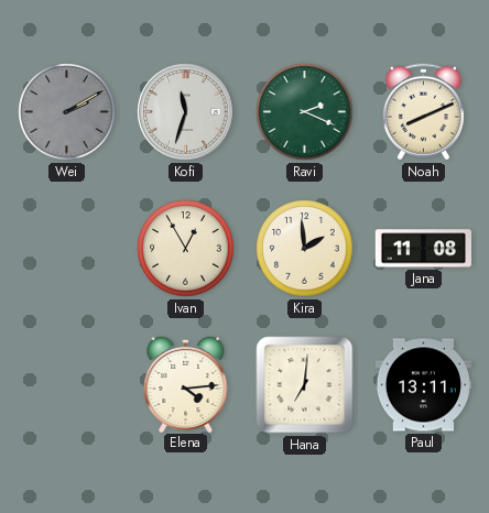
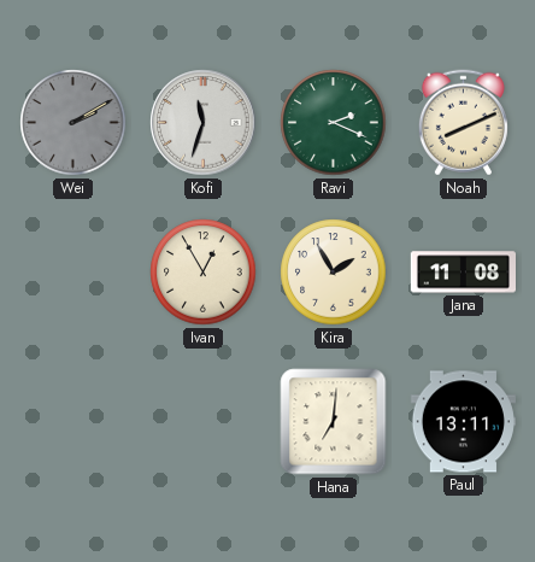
Kira: 1:59 -> 1:55
Elena: 4:14 -> none
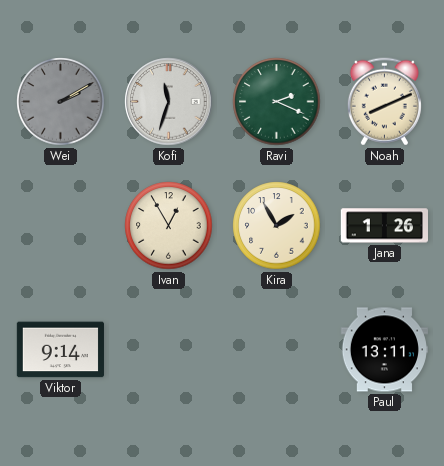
Jana: 11:08 -> 1:26
Viktor: none -> 9:14
Hana: 7:01 -> none
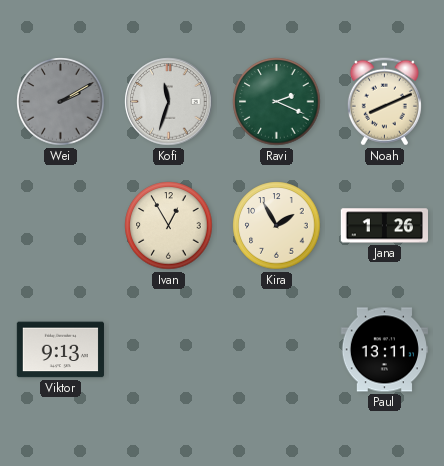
Viktor: 9:14 -> 9:13
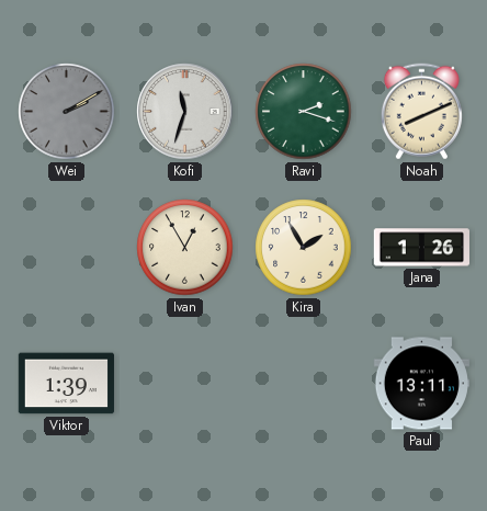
Ravi: 2:19 -> 2:18
Viktor: 9:13 -> 1:39
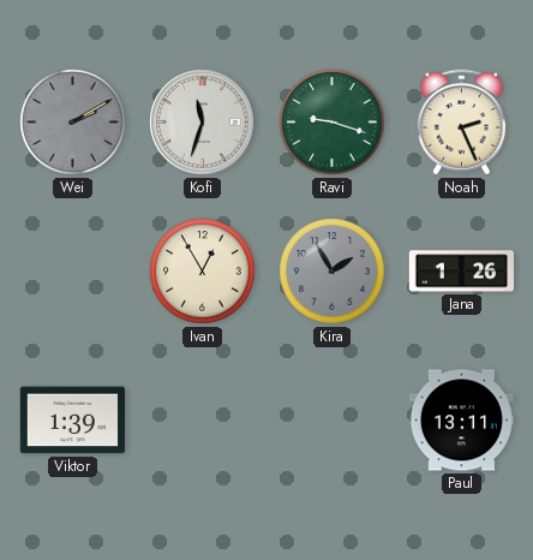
Ravi: 2:18 -> 9:18
Noah: 8:11 -> 2:26
Kira dial: cream -> grey
